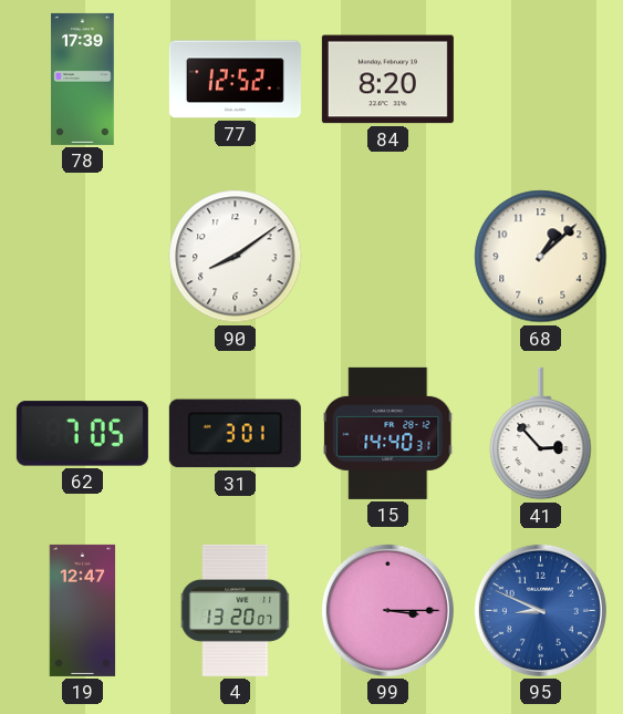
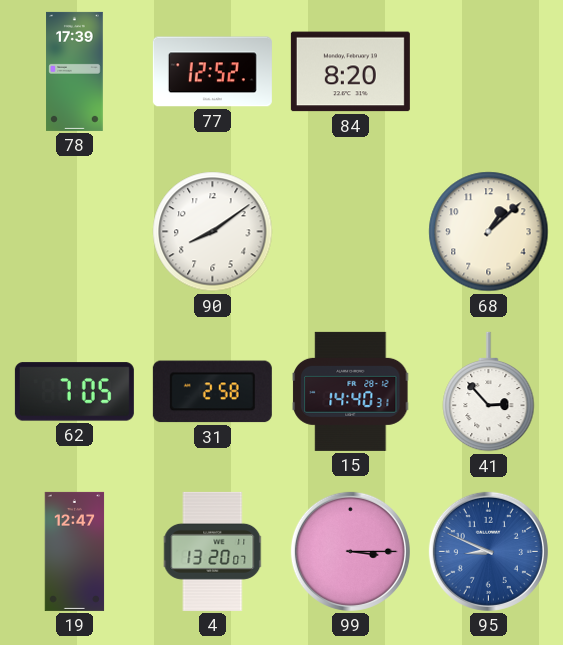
31: 3:01 -> 2:58
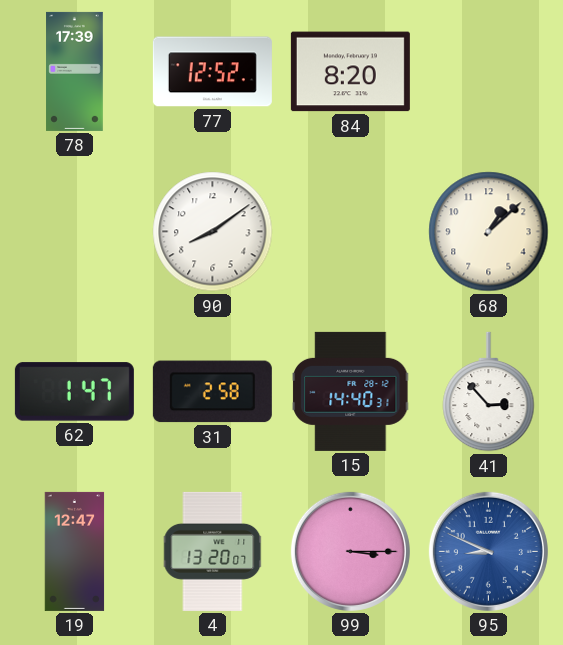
62: 7:05 -> 1:47
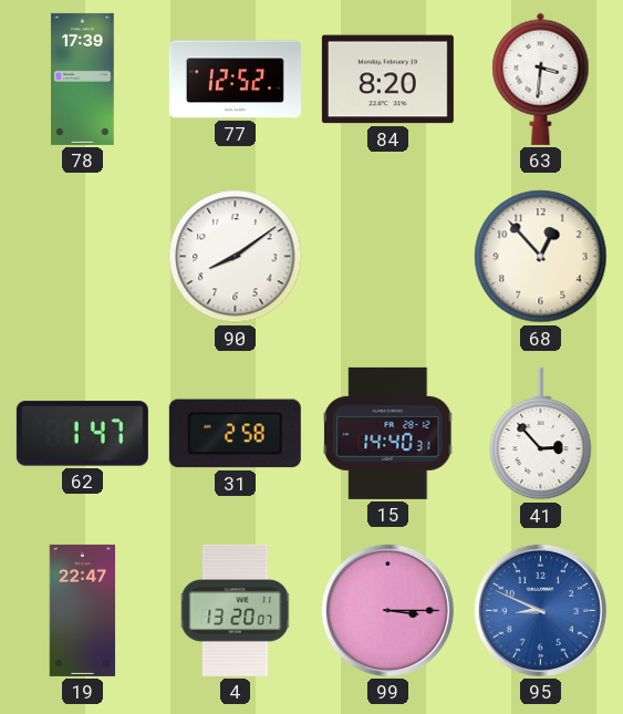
63: none -> 3:31
68: 1:08 -> 12:53
19: 12:47 -> 22:47
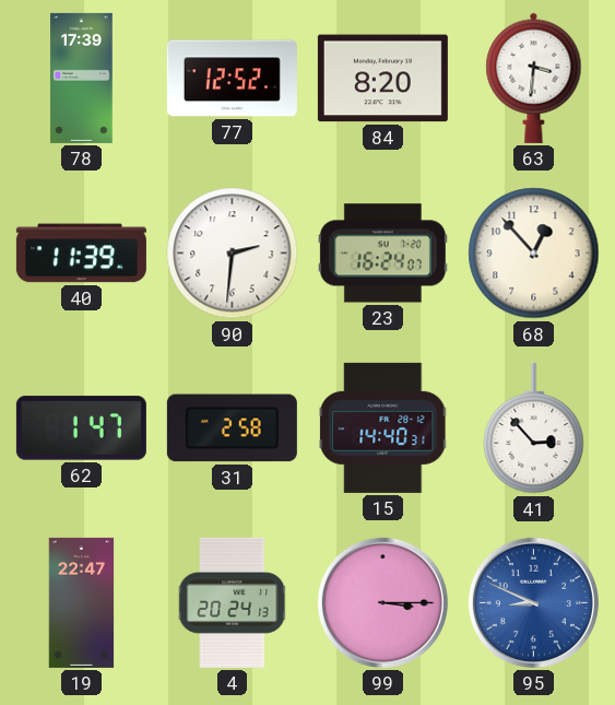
40: none -> 11:39
90: 8:09 -> 2:31
23: none -> 16:24
4: 13:20 -> 20:24
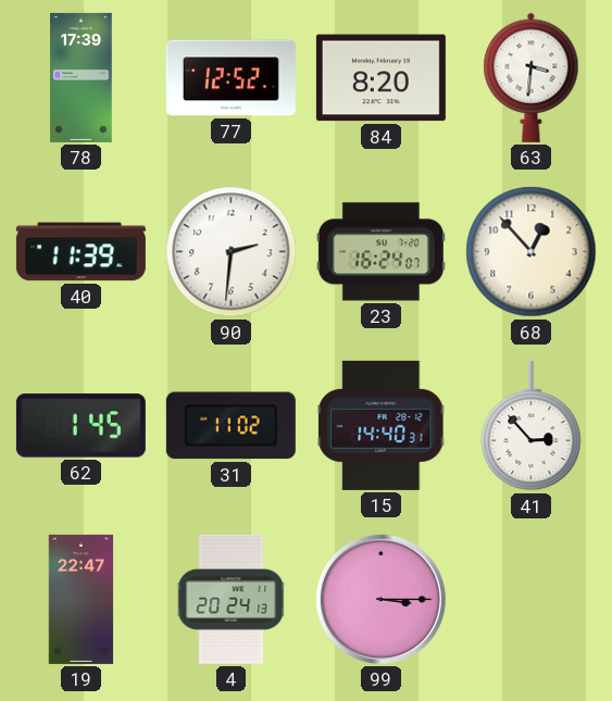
62: 1:47 -> 1:45
31: 2:58 -> 11:02
95: 8:49 -> none
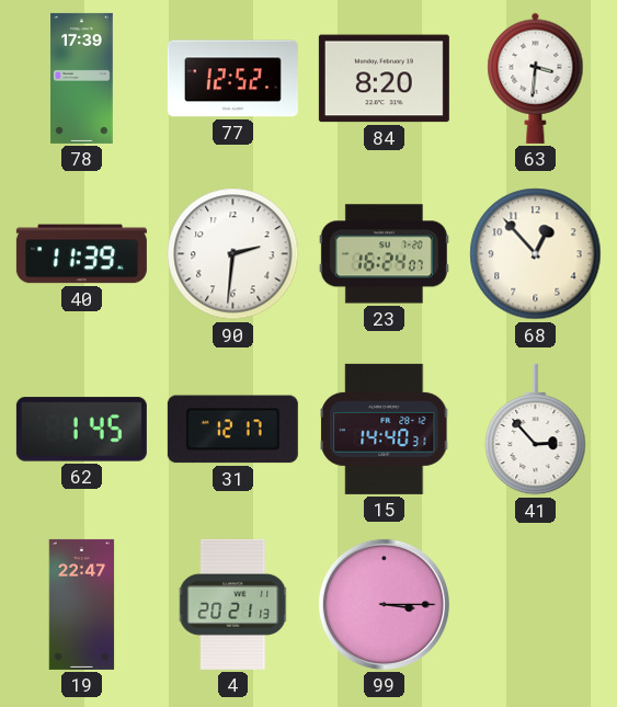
31: 11:02 -> 12:17
4: 20:24 -> 20:21
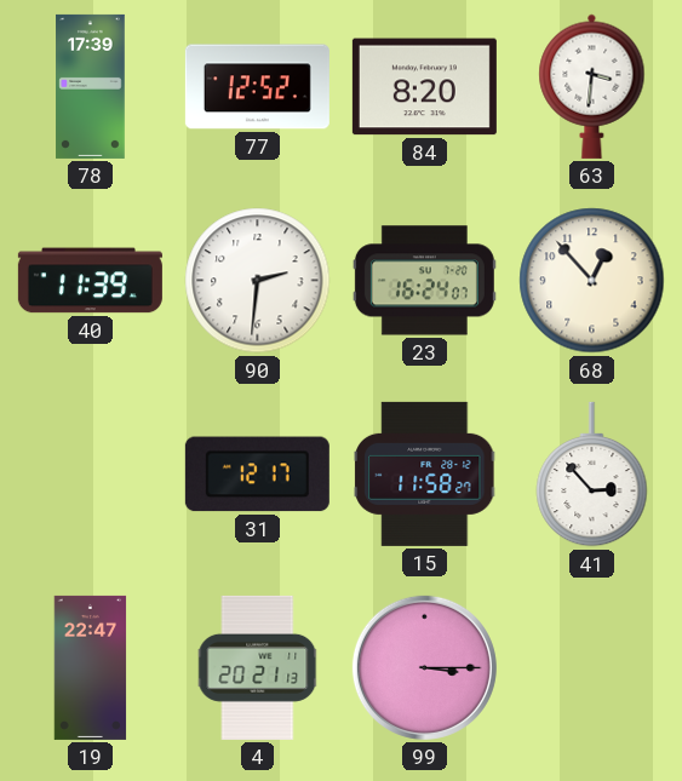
62: 1:45 -> none
15: 14:40 -> 11:58
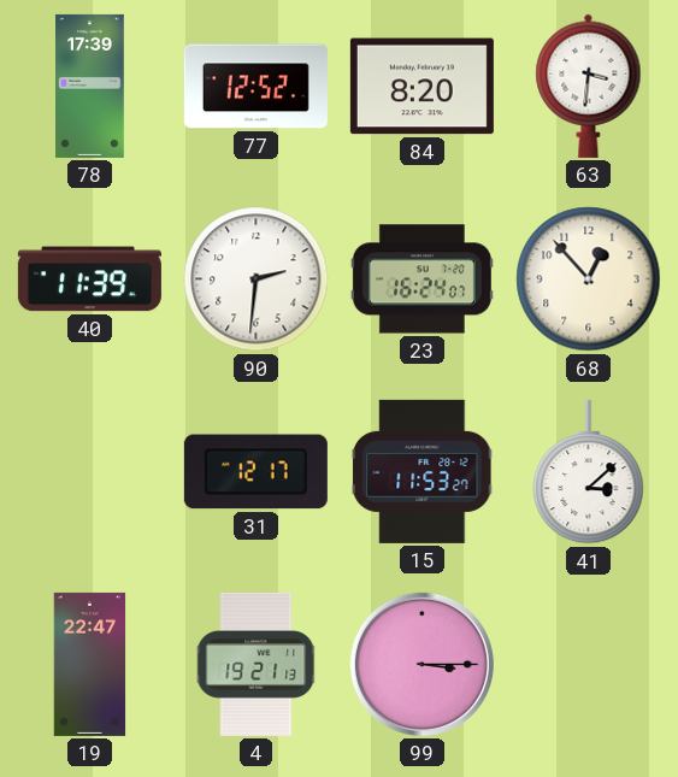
15: 11:58 -> 11:53
41: 2:53 -> 3:08
4: 20:21 -> 19:21
